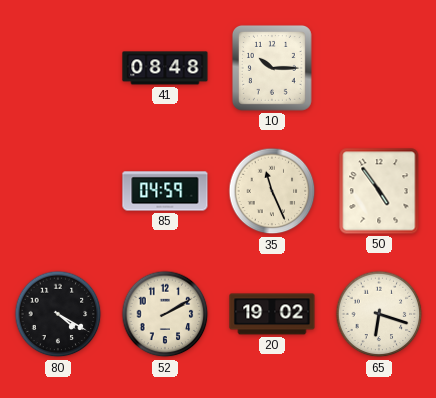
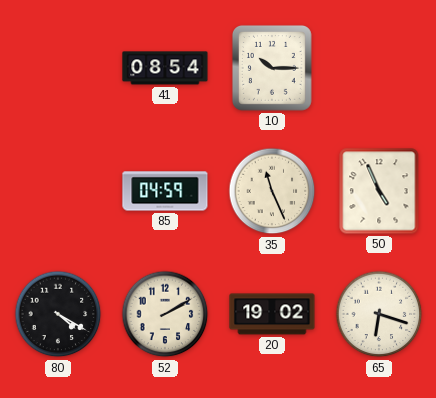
41: 08:48 -> 08:54
50: 4:54 -> 4:56
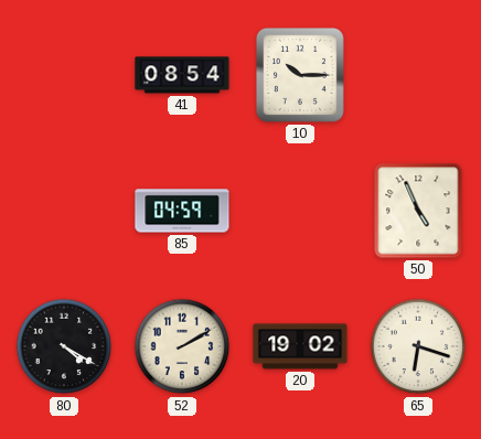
35: 11:26 -> none
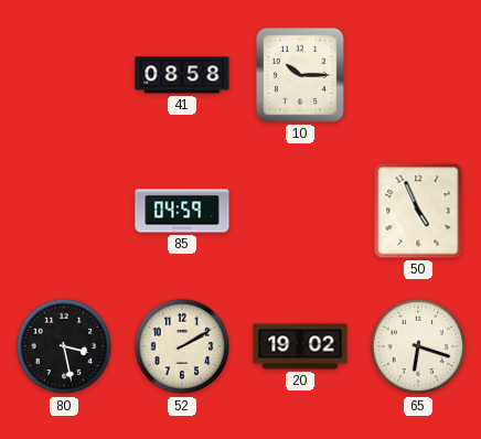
41: 08:54 -> 08:58
80: 4:20 -> 3:28
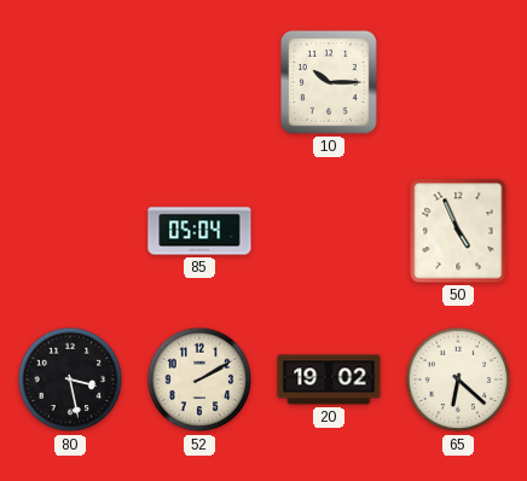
41: 08:58 -> none
85: 04:59 -> 05:04
65: 6:18 -> 6:22
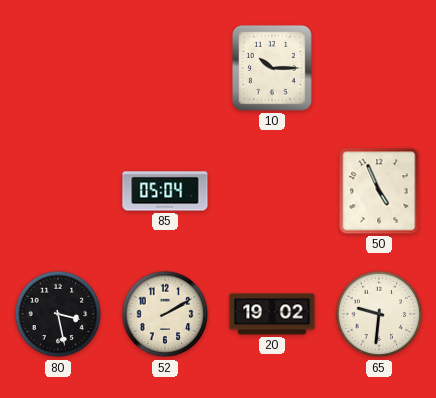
65: 6:22 -> 9:31
